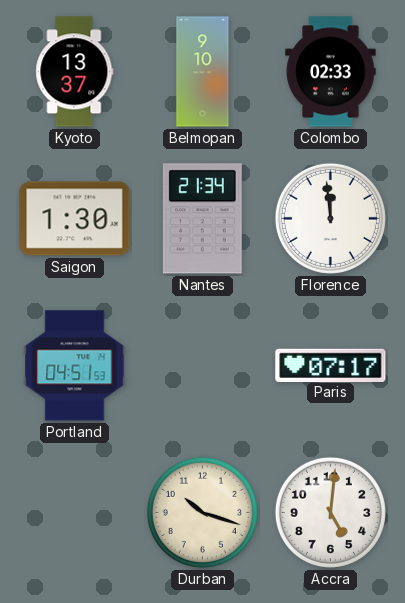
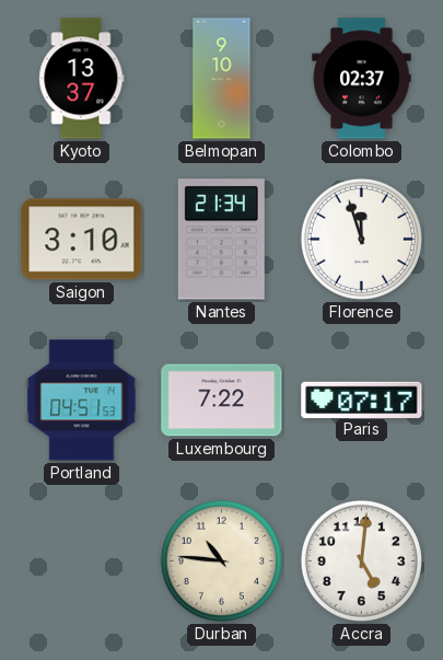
Colombo: 02:33 -> 02:37
Saigon: 1:30 -> 3:10
Florence: 11:59 -> 11:57
Luxembourg: none -> 7:22
Durban: 10:18 -> 10:46
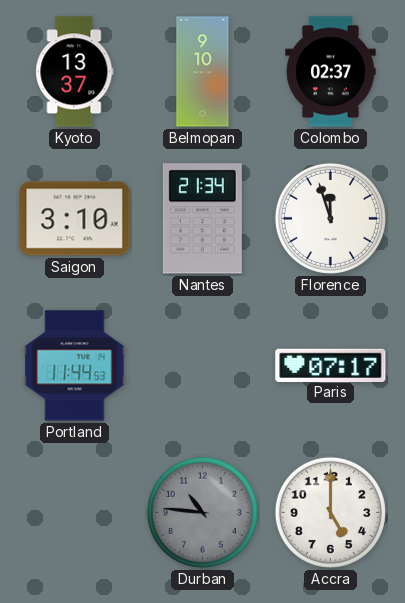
Portland: 04:51 -> 11:44
Luxembourg: 7:22 -> none
Durban dial: cream -> grey
Accra: 5:01 -> 5:00
